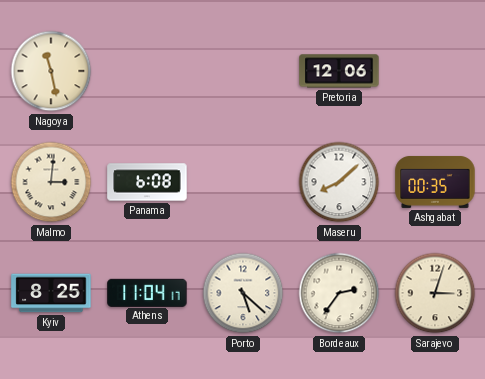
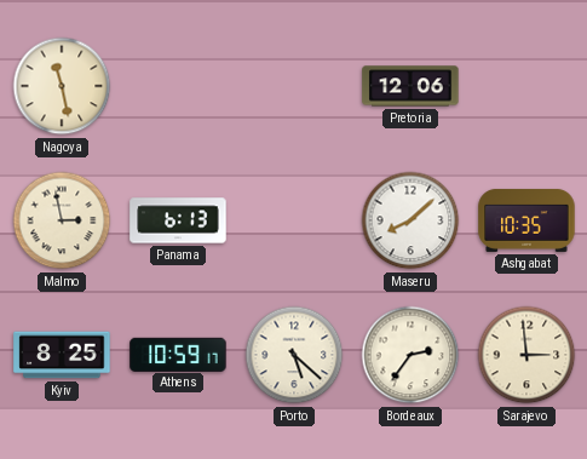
Malmo: 3:01 -> 2:58
Panama: 6:08 -> 6:13
Ashgabat: 00:35 -> 10:35
Athens: 11:04 -> 10:59
Sarajevo: 3:03 -> 2:59
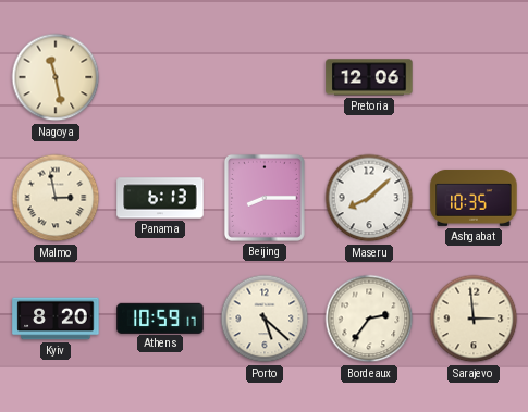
Beijing: none -> 8:15
Kyiv: 8:25 -> 8:20
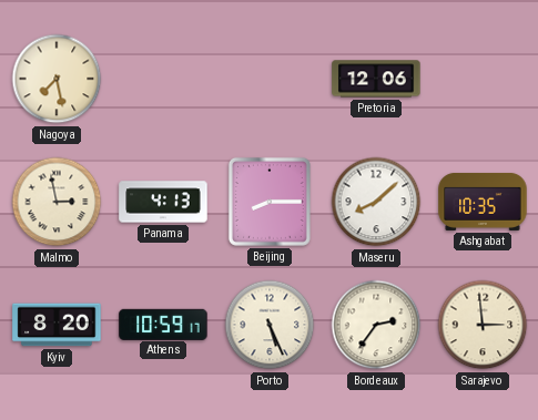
Nagoya: 11:28 -> 7:28
Panama: 6:13 -> 4:13
Porto: 5:22 -> 5:26
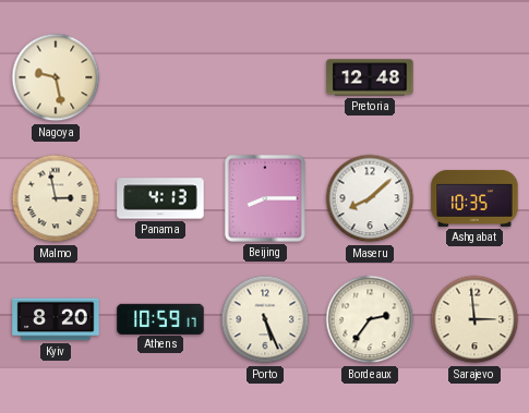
Nagoya: 7:28 -> 9:28
Pretoria: 12:06 -> 12:48
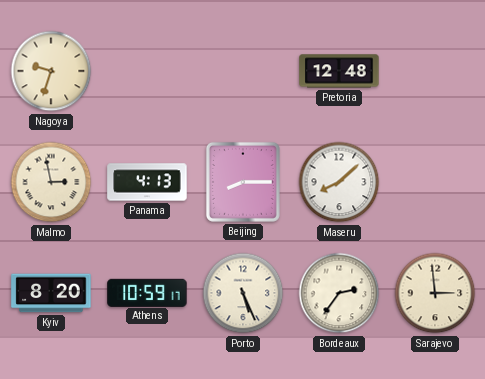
Nagoya: 9:28 -> 9:33
Ashgabat: 10:35 -> none
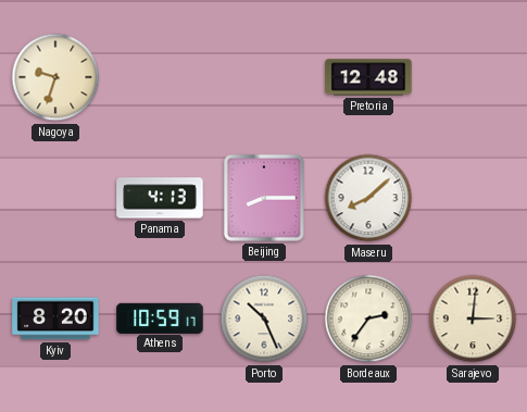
Malmo: 2:58 -> none
Porto: 5:26 -> 10:26
Sarajevo: 2:59 -> 3:01
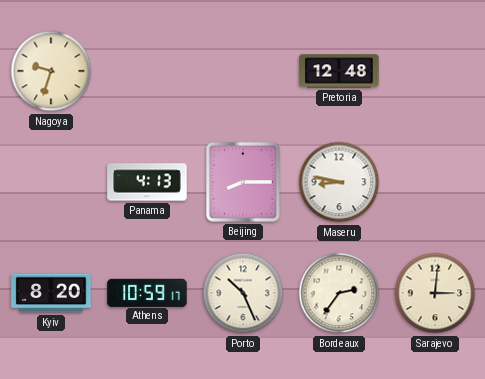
Maseru: 8:08 -> 8:47
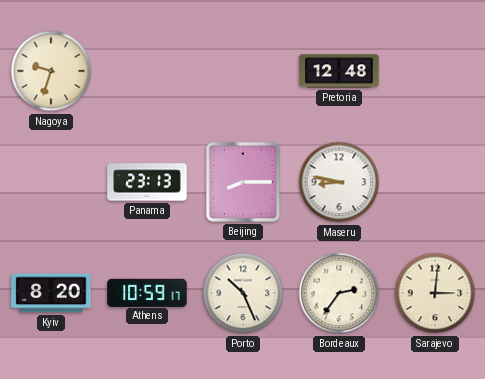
Panama: 4:13 -> 23:13
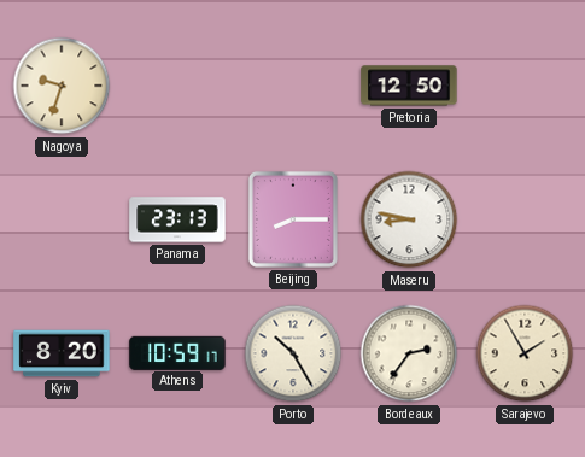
Pretoria: 12:48 -> 12:50
Porto: 10:26 -> 10:25
Sarajevo: 3:01 -> 1:55
